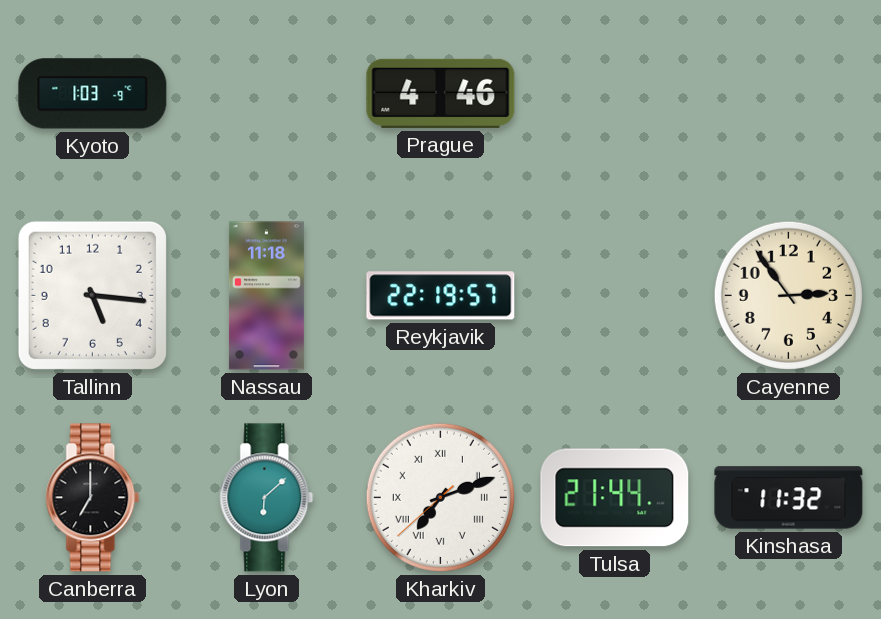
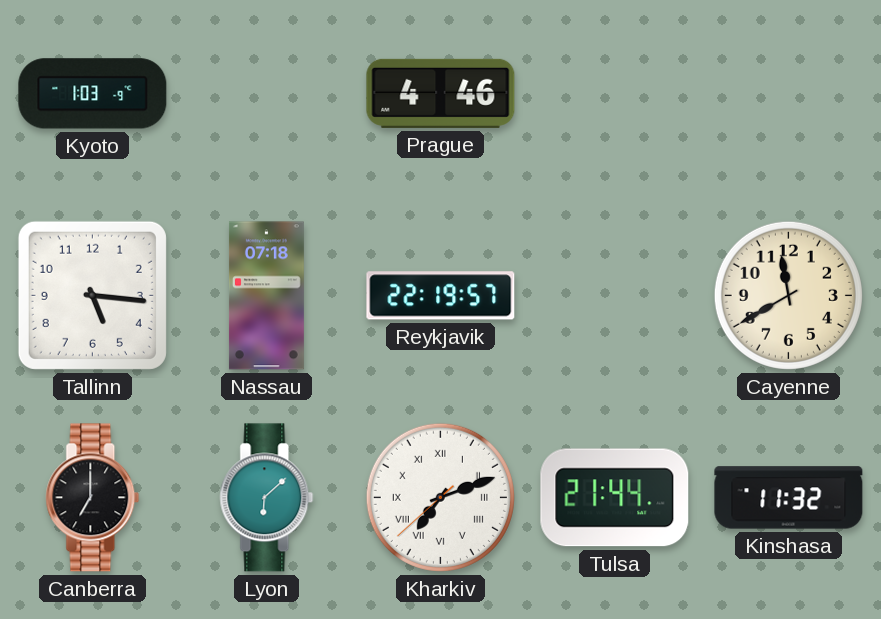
Nassau: 11:18 -> 07:18
Cayenne: 2:54 -> 11:40
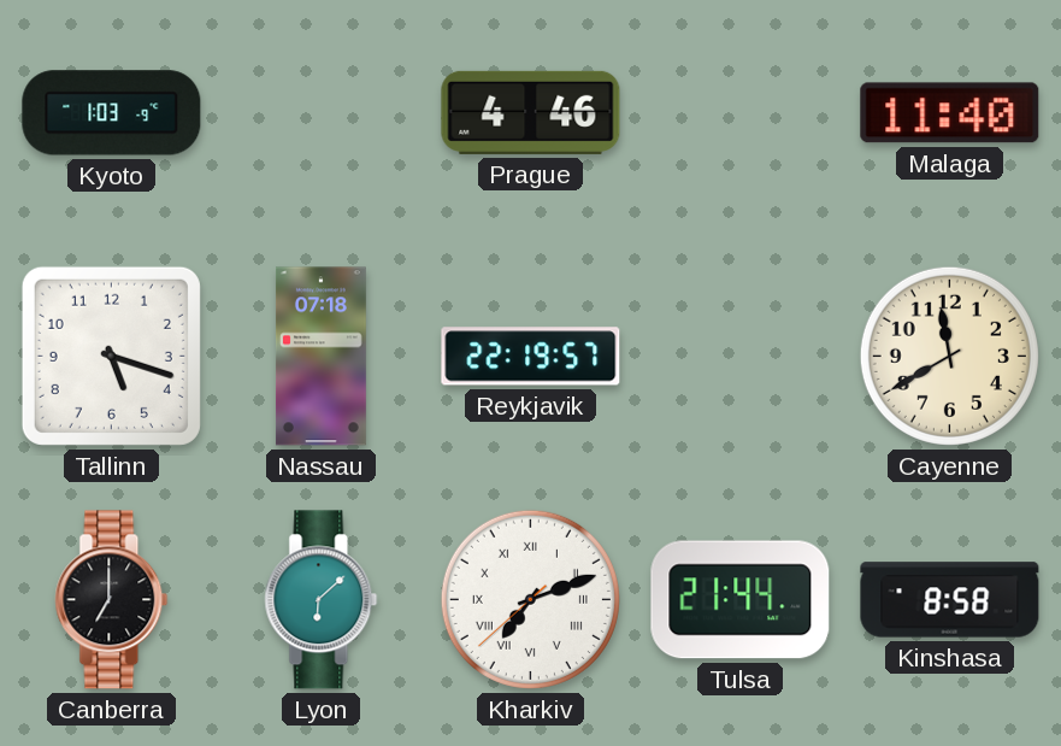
Malaga: none -> 11:40
Tallinn: 5:16 -> 5:18
Kinshasa: 11:32 -> 8:58
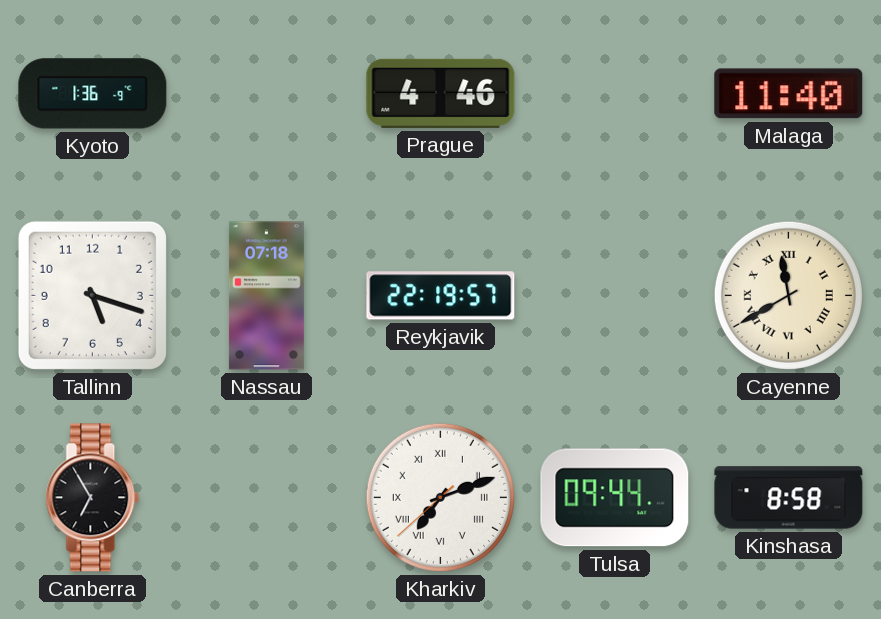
Kyoto: 1:03 -> 1:36
Cayenne numerals: Arabic -> Roman
Canberra: 7:00 -> 6:55
Lyon: 6:08 -> none
Tulsa: 21:44 -> 09:44
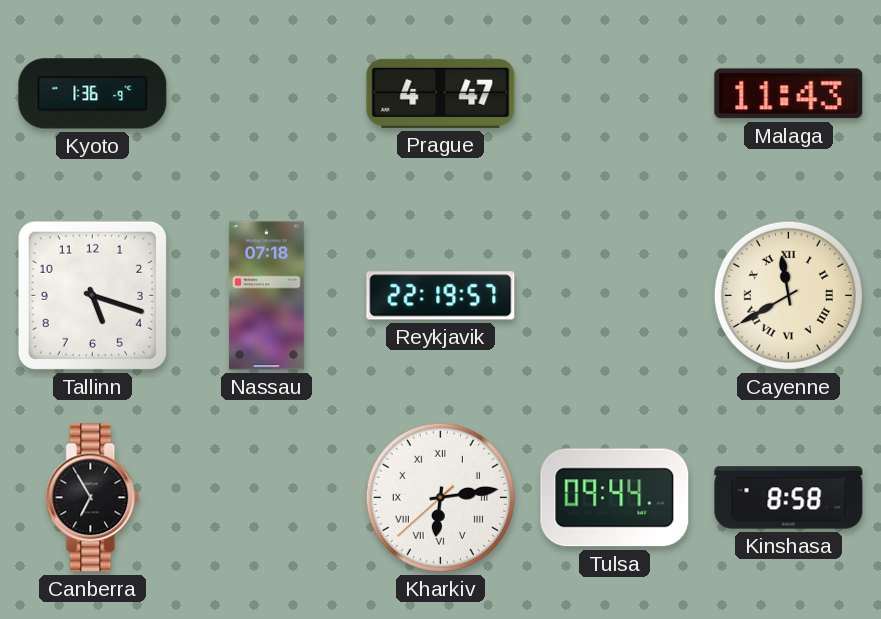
Prague: 4:46 -> 4:47
Malaga: 11:40 -> 11:43
Kharkiv: 7:11 -> 6:13
